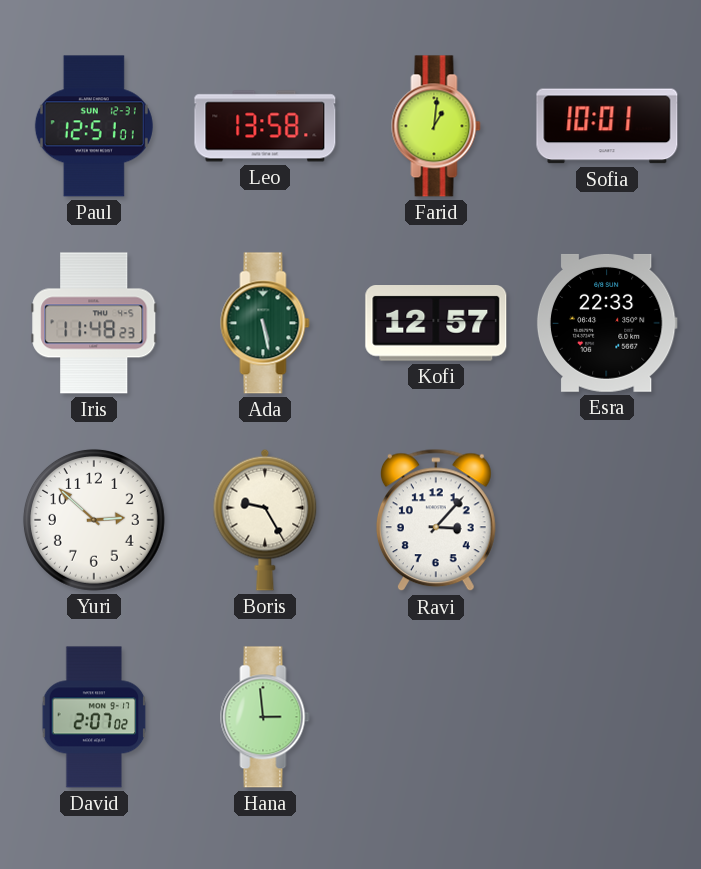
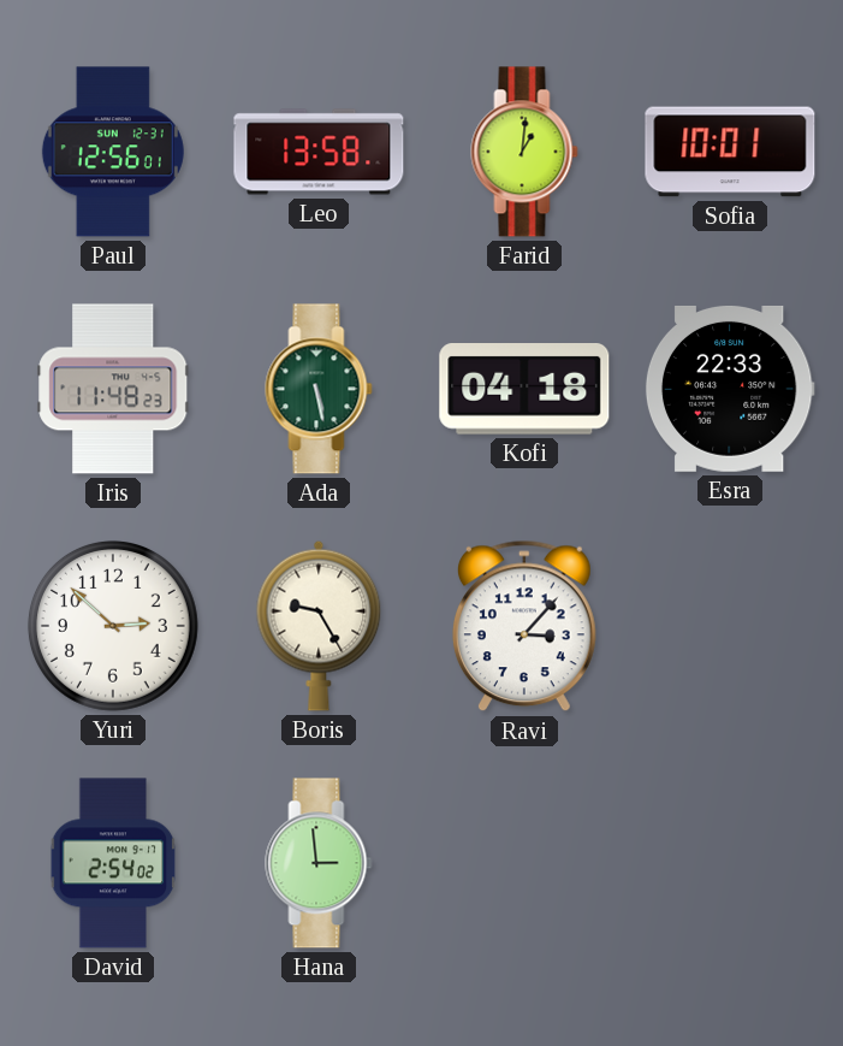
Paul: 12:51 -> 12:56
Kofi: 12:57 -> 04:18
David: 2:07 -> 2:54
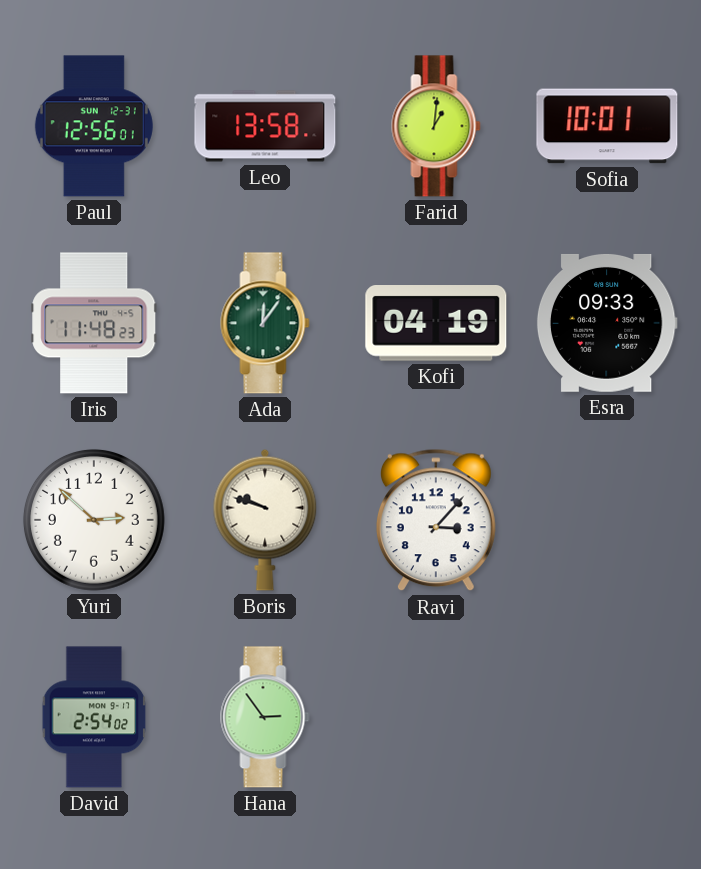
Ada: 5:28 -> 12:06
Kofi: 04:18 -> 04:19
Esra: 22:33 -> 09:33
Boris: 9:25 -> 9:48
Hana: 2:59 -> 2:54
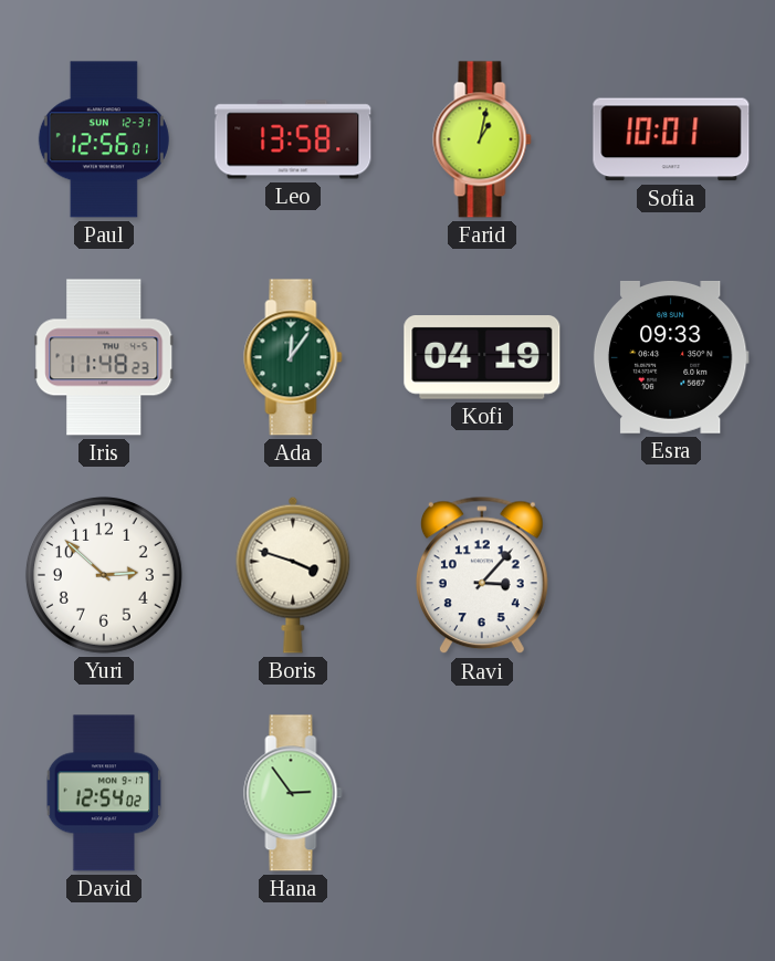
Farid: 1:01 -> 1:02
Boris: 9:48 -> 3:48
David: 2:54 -> 12:54
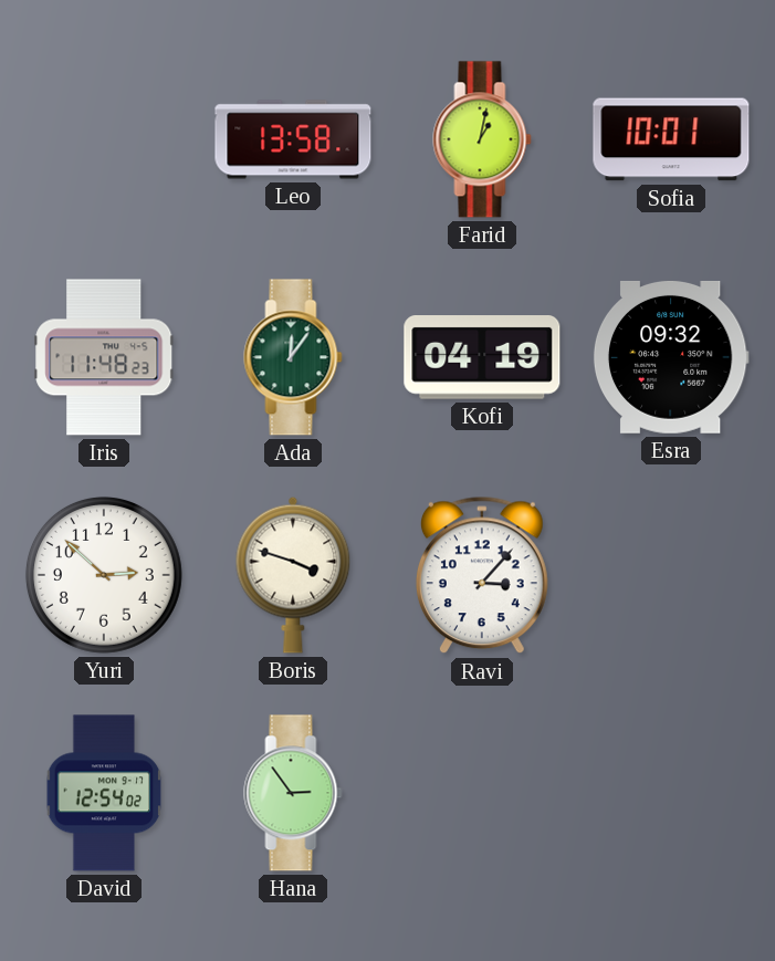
Paul: 12:56 -> none
Esra: 09:33 -> 09:32
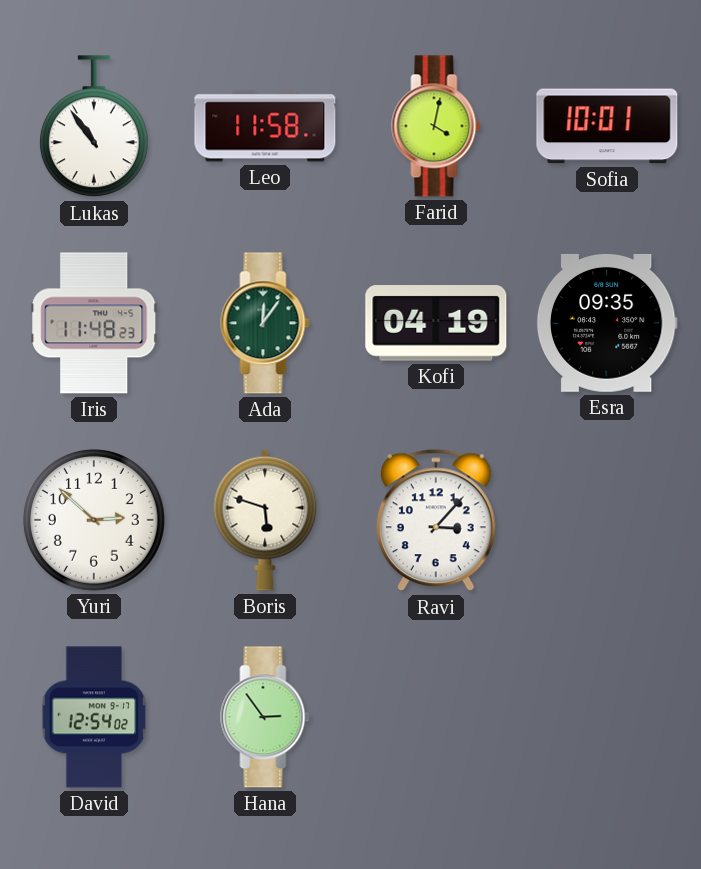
Lukas: none -> 10:54
Leo: 13:58 -> 11:58
Farid: 1:02 -> 4:02
Esra: 09:32 -> 09:35
Boris: 3:48 -> 5:48
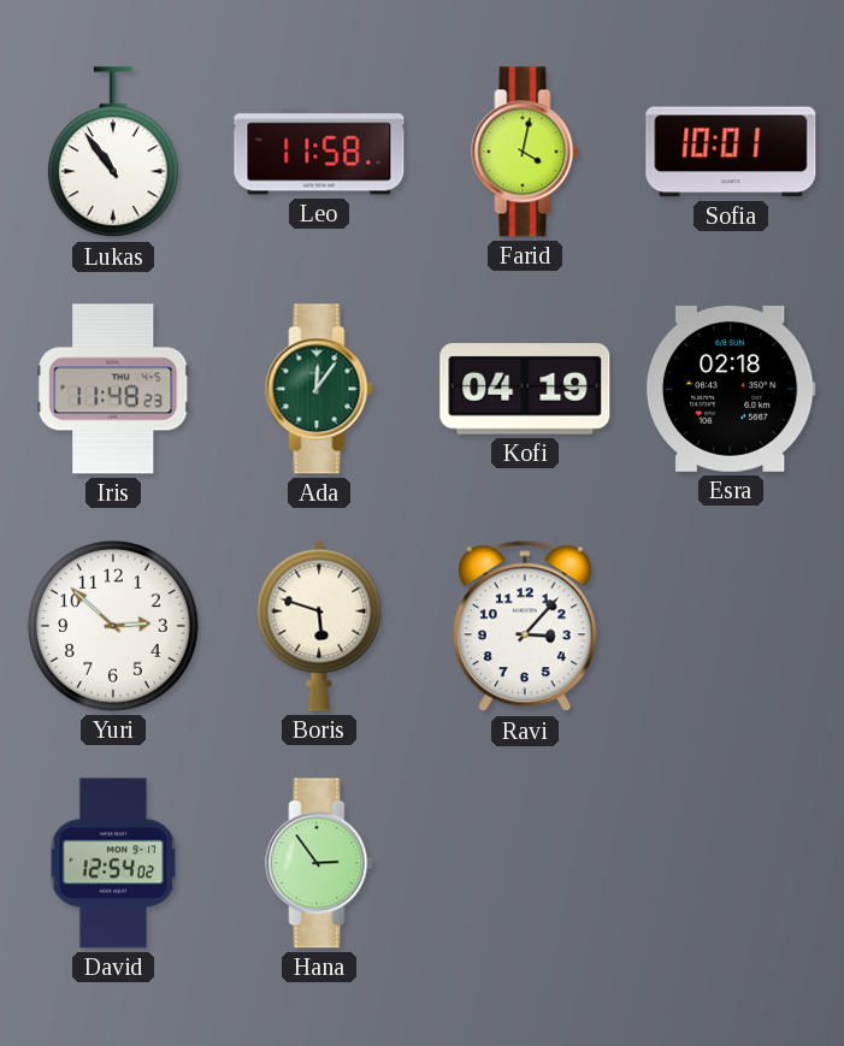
Esra: 09:35 -> 02:18
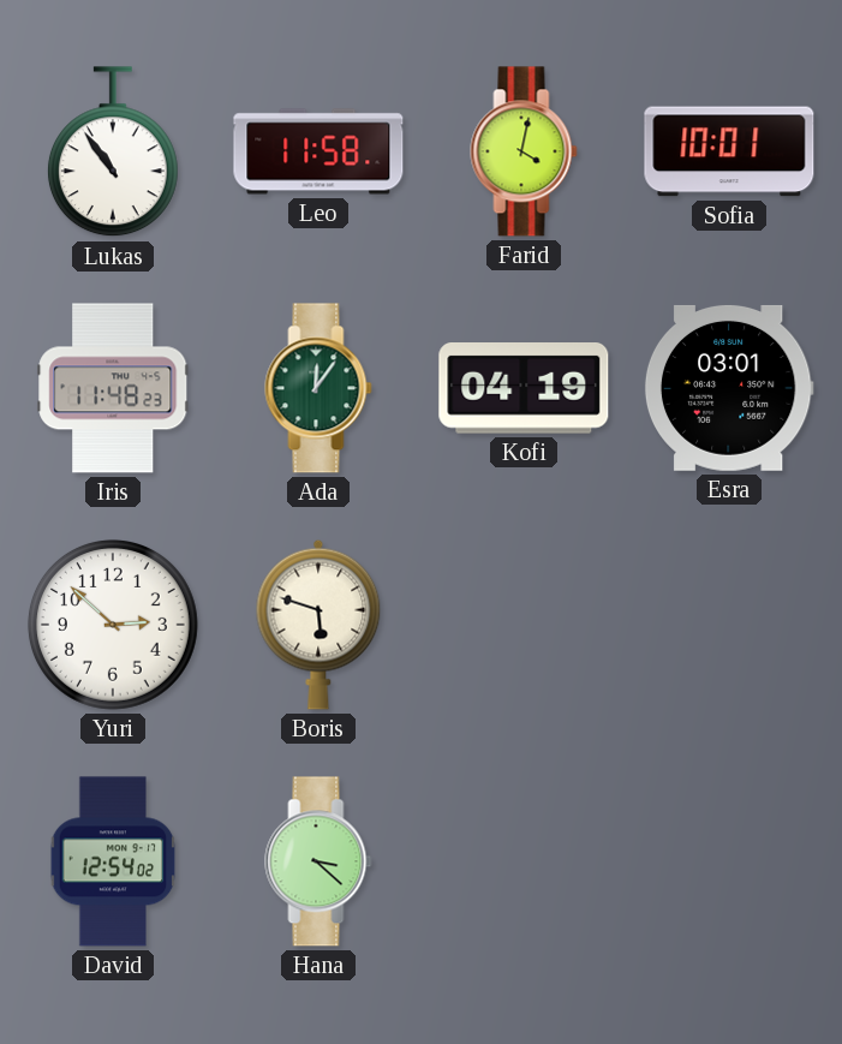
Esra: 02:18 -> 03:01
Ravi: 3:07 -> none
Hana: 2:54 -> 3:22
